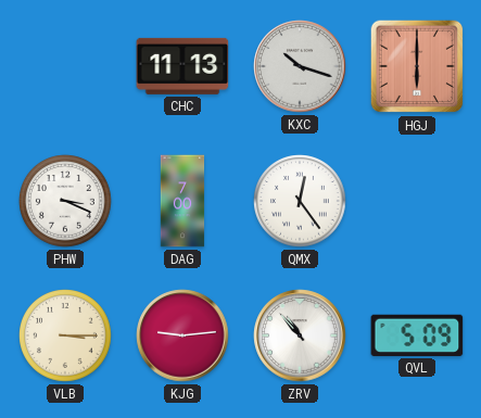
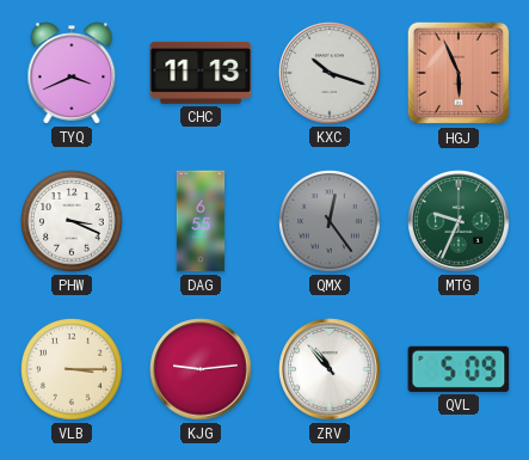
TYQ: none -> 3:41
HGJ: 6:00 -> 5:56
DAG: 7:00 -> 6:55
QMX dial: white -> grey
MTG: none -> 9:34
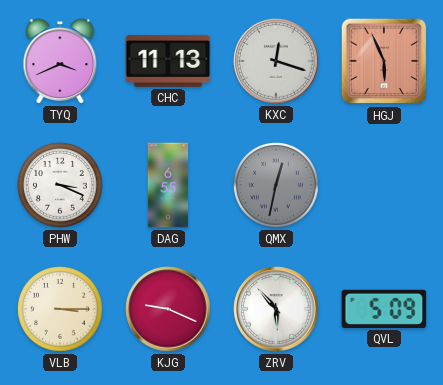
KXC: 10:18 -> 12:18
QMX: 12:24 -> 12:32
MTG: 9:34 -> none
KJG: 9:14 -> 9:19
ZRV: 10:53 -> 5:53
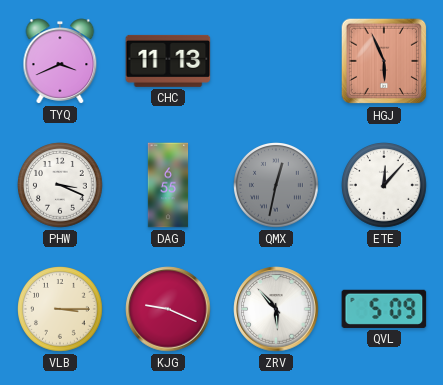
KXC: 12:18 -> none
ETE: none -> 12:07
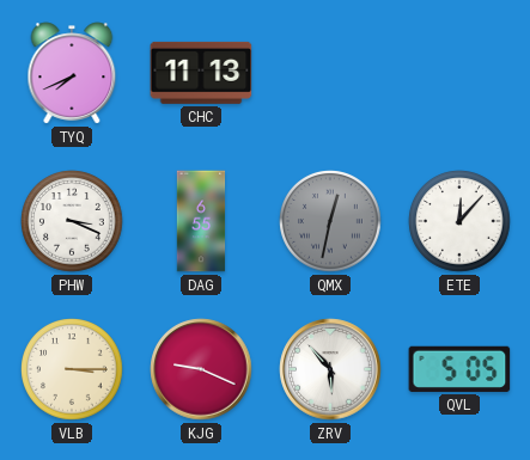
TYQ: 3:41 -> 7:41
HGJ: 5:56 -> none
QVL: 5:09 -> 5:05
